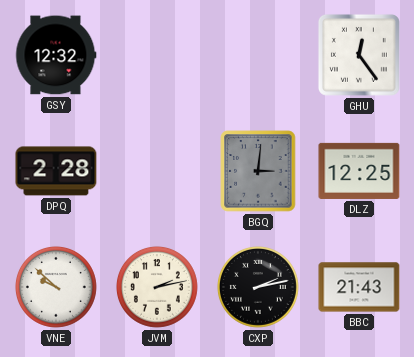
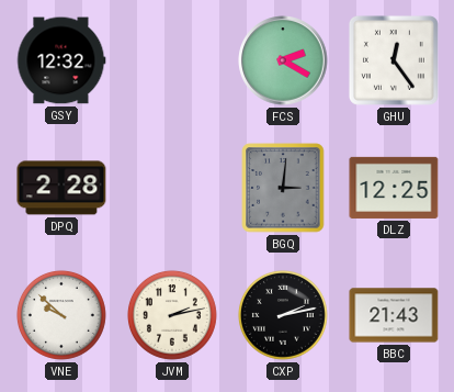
FCS: none -> 2:20
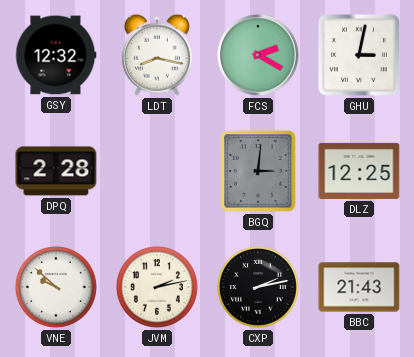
LDT: none -> 8:17
GHU: 12:24 -> 3:02
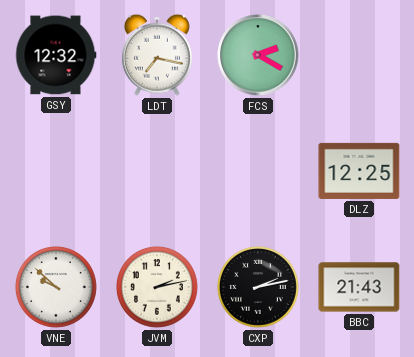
LDT: 8:17 -> 7:17
GHU: 3:02 -> none
DPQ: 2:28 -> none
BGQ: 3:01 -> none
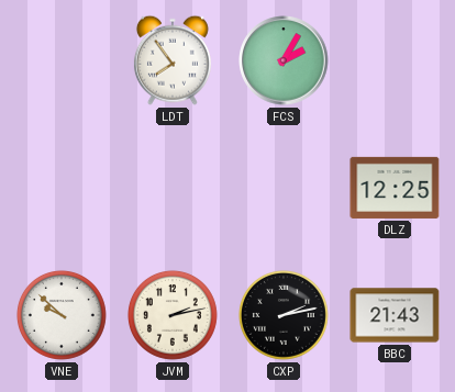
GSY: 12:32 -> none
LDT: 7:17 -> 7:54
FCS: 2:20 -> 2:05
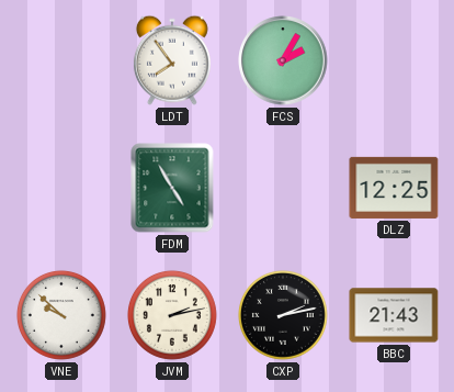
FDM: none -> 4:55
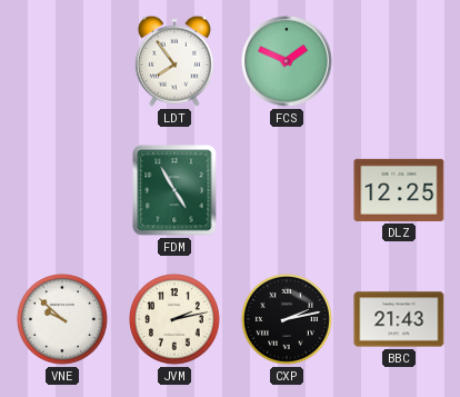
FCS: 2:05 -> 1:49
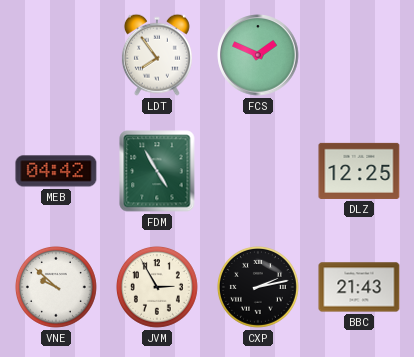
MEB: none -> 04:42
JVM: 2:13 -> 2:55
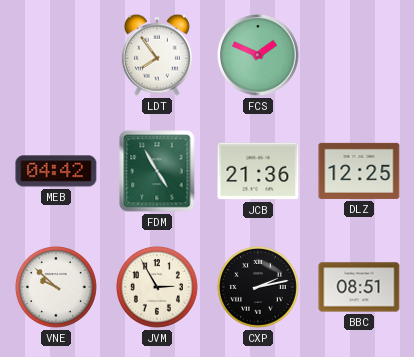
JCB: none -> 21:36
BBC: 21:43 -> 08:51
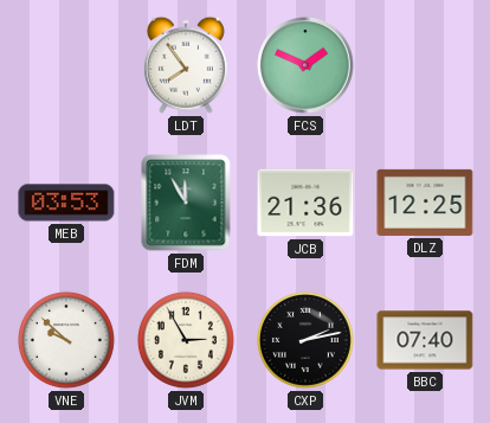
MEB: 04:42 -> 03:53
FDM: 4:55 -> 11:55
BBC: 08:51 -> 07:40
